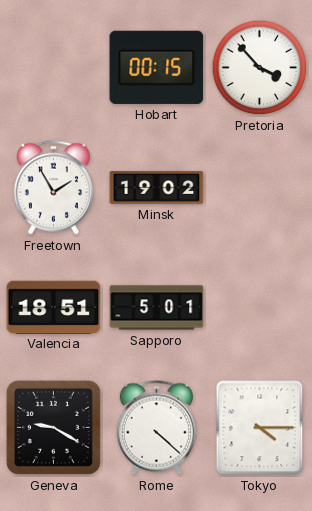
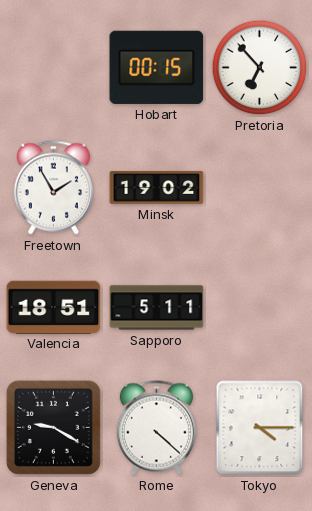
Pretoria: 3:53 -> 6:53
Sapporo: 5:01 -> 5:11
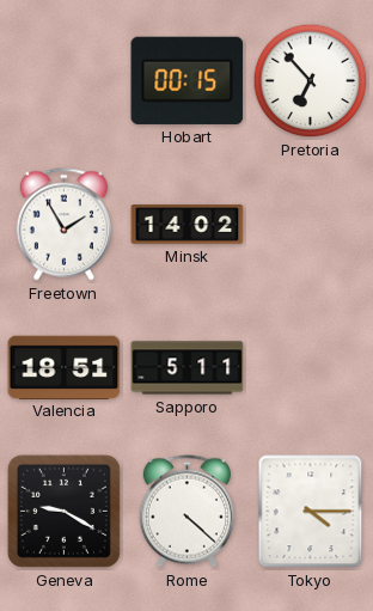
Minsk: 19:02 -> 14:02
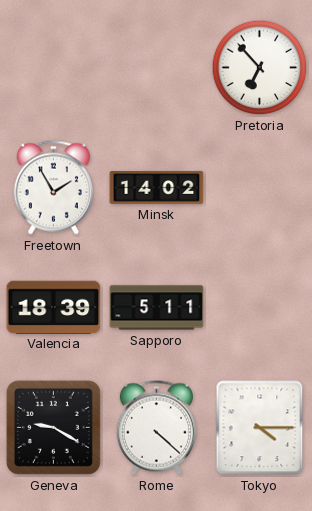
Hobart: 00:15 -> none
Valencia: 18:51 -> 18:39
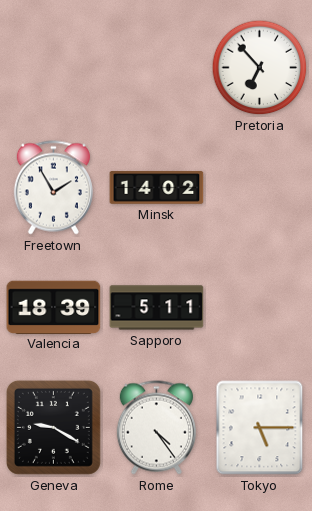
Rome: 4:22 -> 4:24
Tokyo: 4:15 -> 5:15
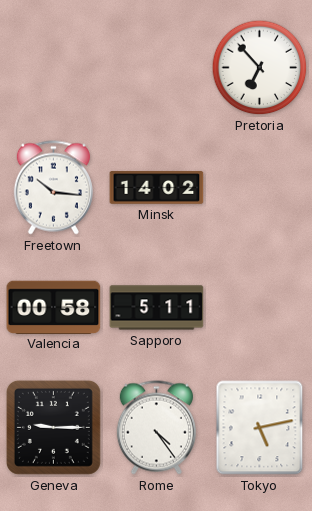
Freetown: 1:55 -> 10:16
Valencia: 18:39 -> 00:58
Geneva: 9:20 -> 9:15
Tokyo: 5:15 -> 5:13
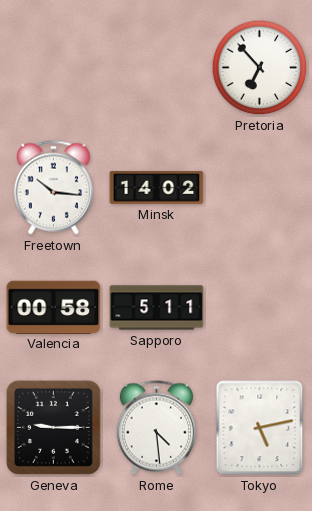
Rome: 4:24 -> 4:29
